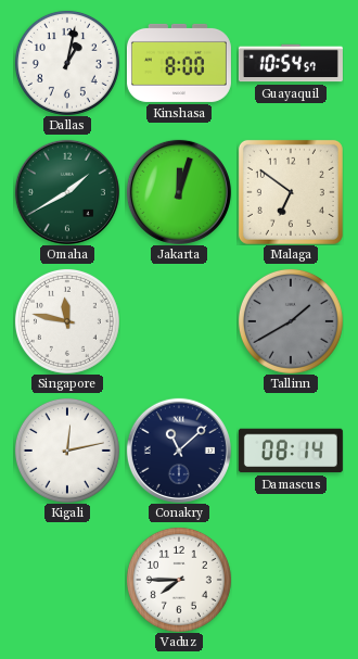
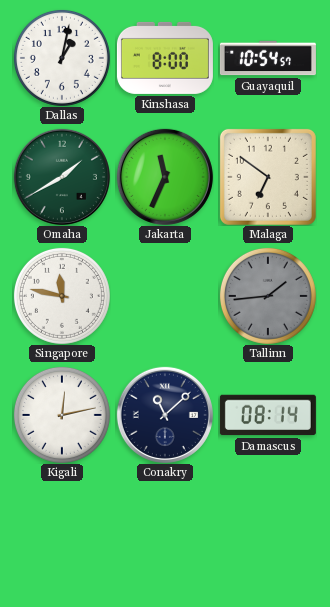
Jakarta: 12:03 -> 11:34
Tallinn: 1:40 -> 1:44
Vaduz: 7:45 -> none
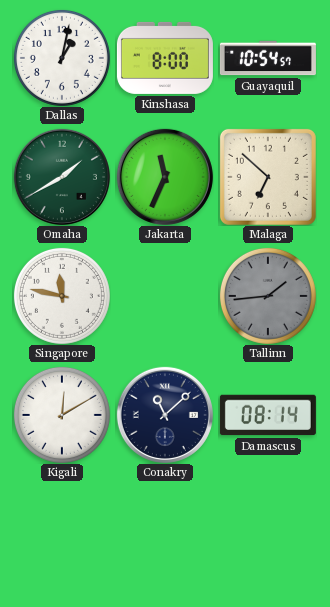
Malaga: 6:51 -> 6:52
Kigali: 12:13 -> 12:10
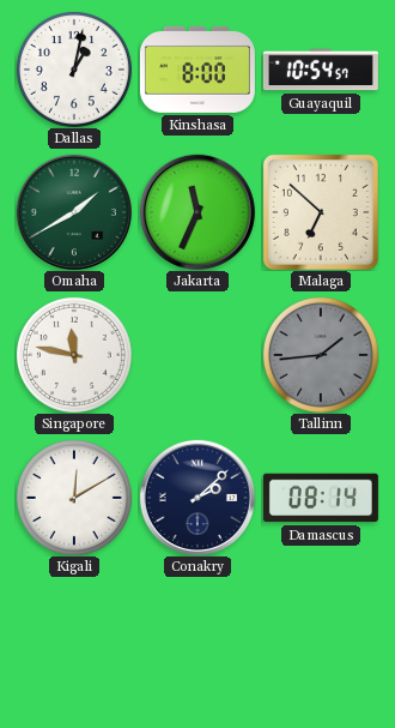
Conakry: 11:08 -> 2:08
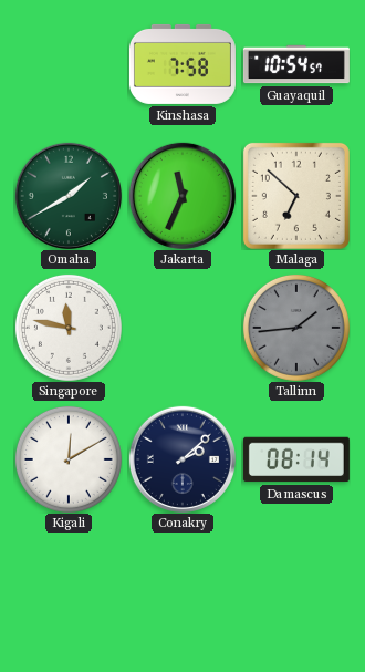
Dallas: 1:02 -> none
Kinshasa: 8:00 -> 7:58
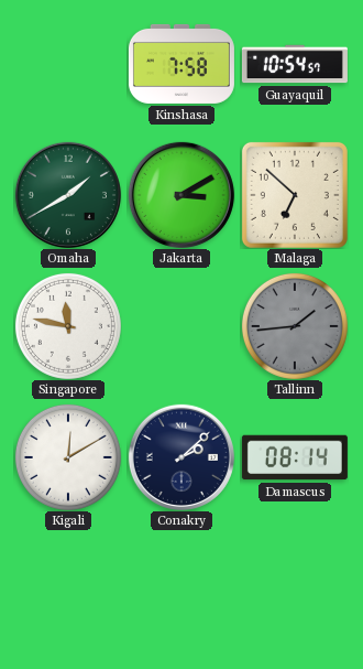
Jakarta: 11:34 -> 3:10
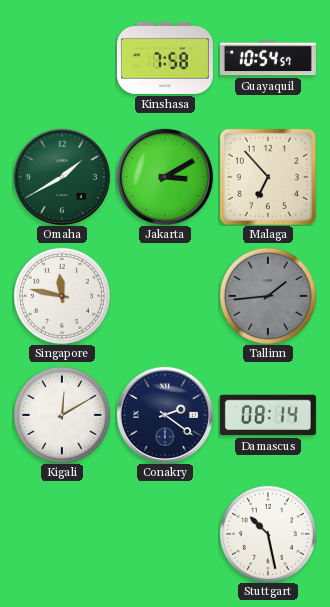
Malaga: 6:52 -> 6:53
Conakry: 2:08 -> 2:21
Stuttgart: none -> 10:28
